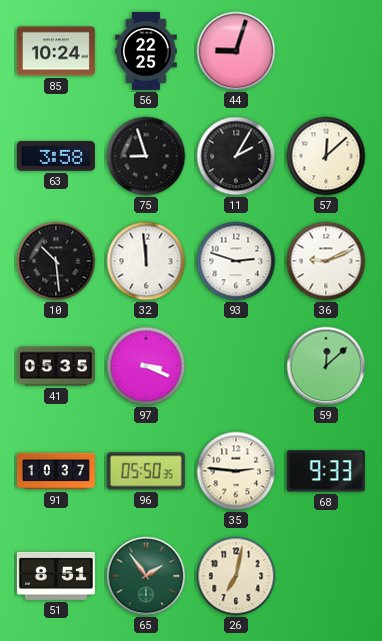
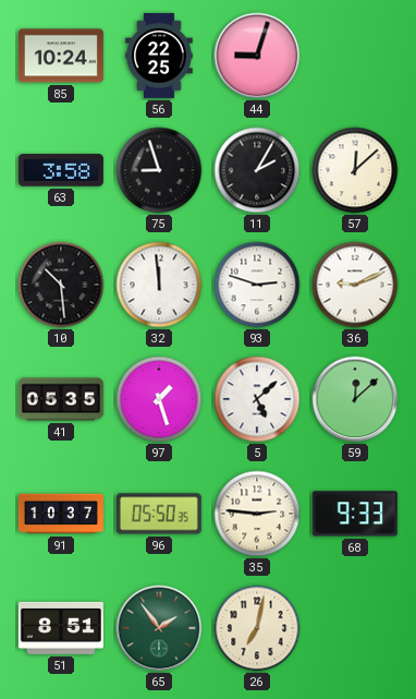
97: 3:19 -> 1:27
5: none -> 5:08
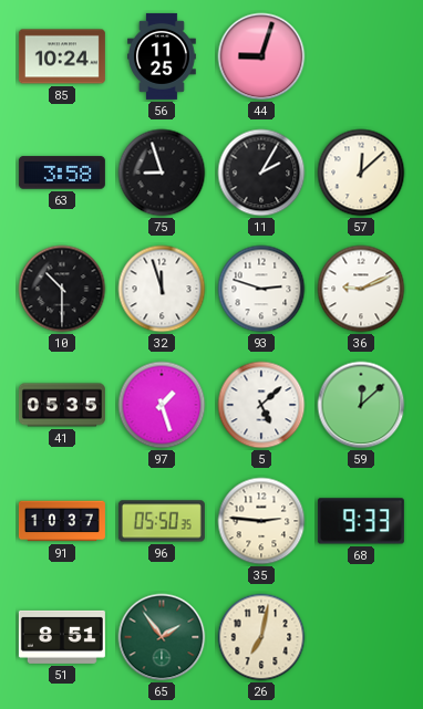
56: 22:25 -> 11:25
10: 10:29 -> 10:30
32: 11:59 -> 11:57
